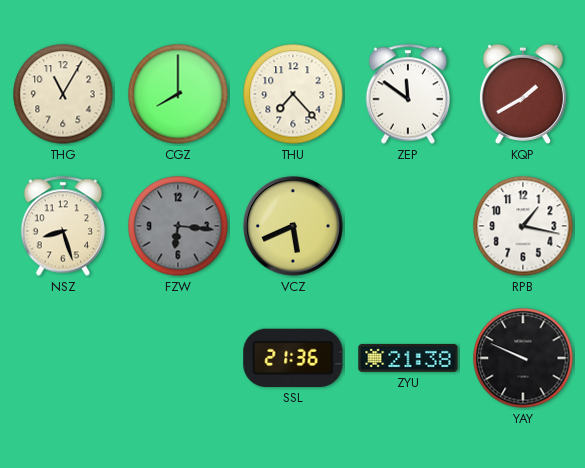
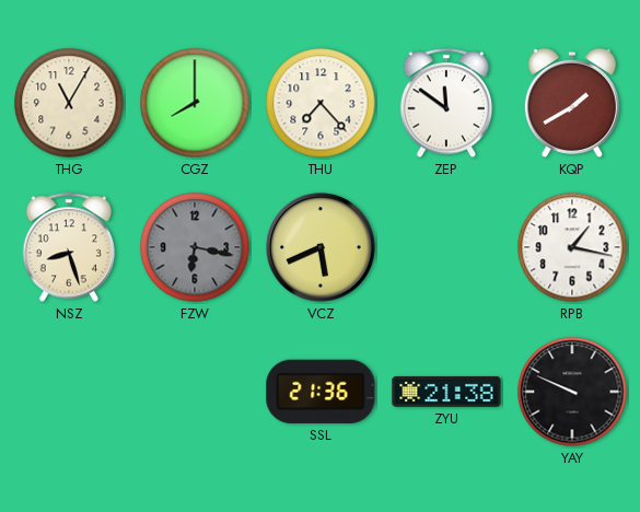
FZW: 6:16 -> 6:17
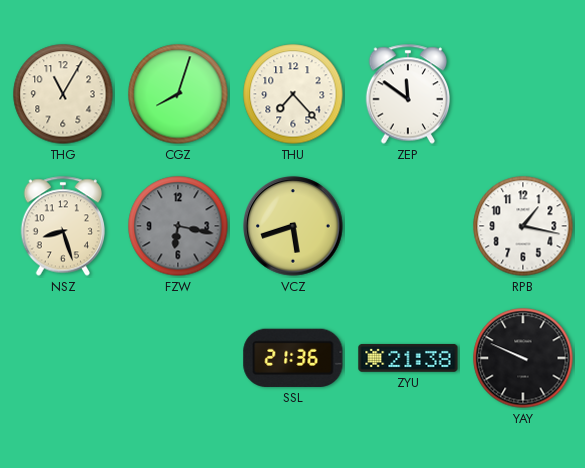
CGZ: 8:00 -> 8:03
KQP: 1:40 -> none
VCZ: 5:41 -> 5:42
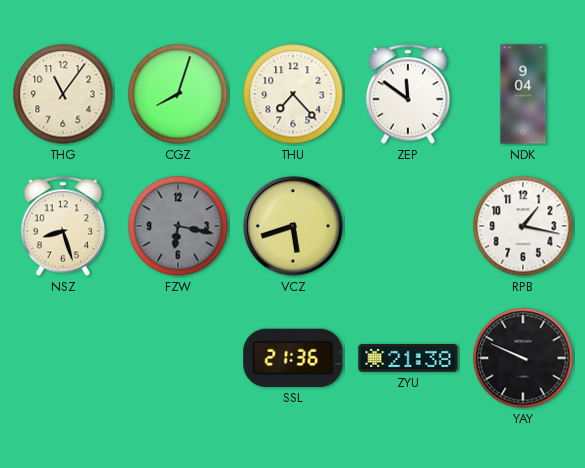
THG: 11:05 -> 11:06
NDK: none -> 9:04
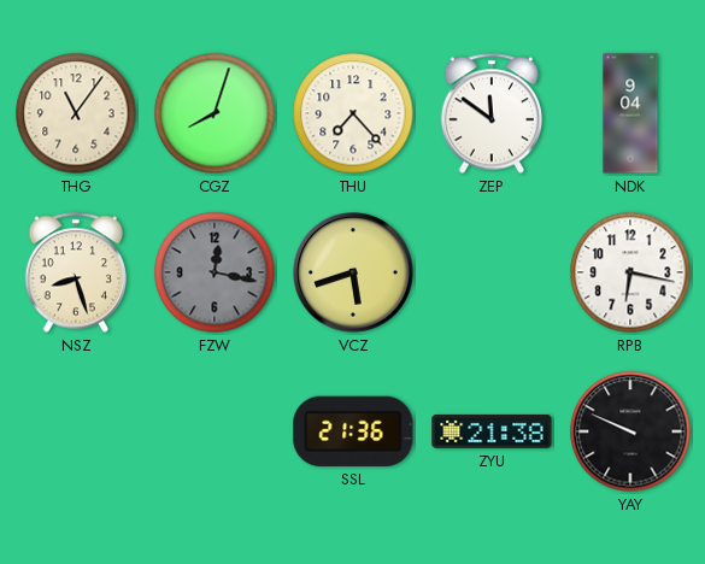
FZW: 6:17 -> 12:17
RPB: 1:17 -> 6:17
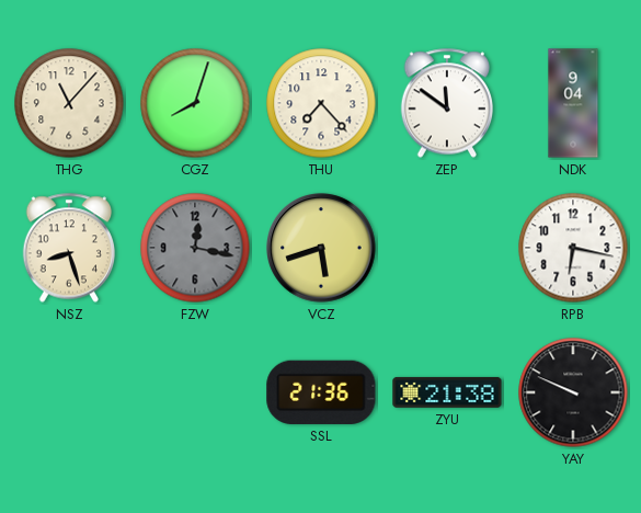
THG: 11:06 -> 11:07
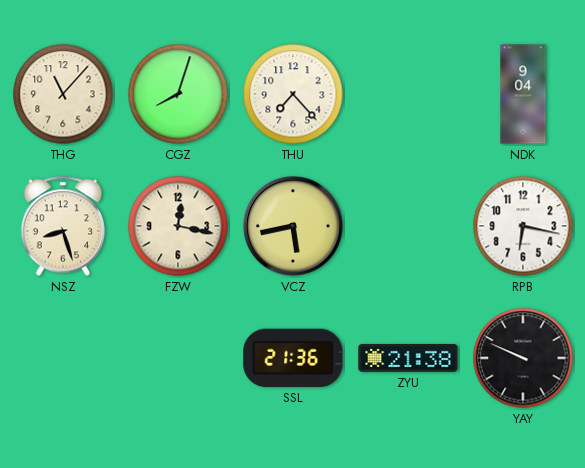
ZEP: 11:51 -> none
FZW dial: grey -> cream
VCZ: 5:42 -> 5:43
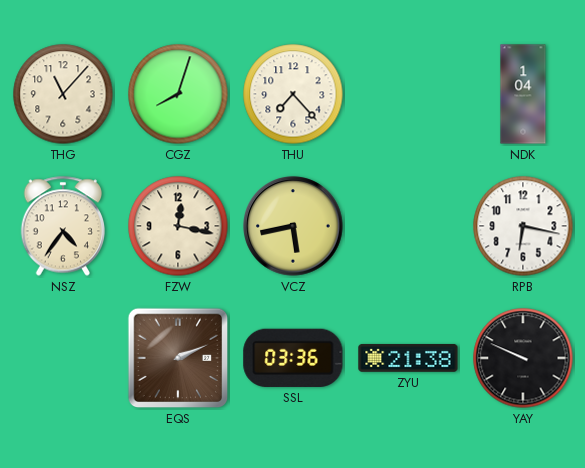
NDK: 9:04 -> 1:04
NSZ: 8:27 -> 4:36
EQS: none -> 2:11
SSL: 21:36 -> 03:36
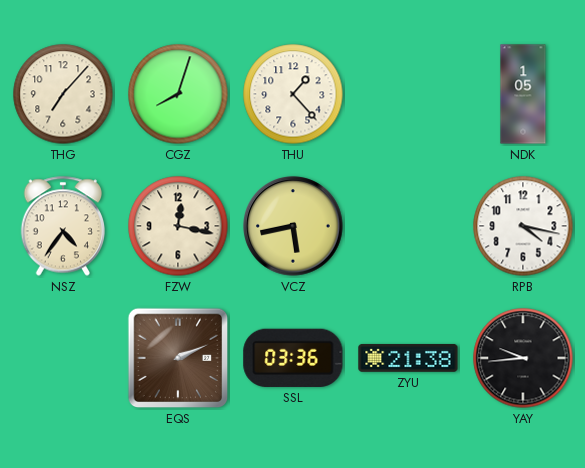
THG: 11:07 -> 7:07
THU: 7:23 -> 1:23
NDK: 1:04 -> 1:05
RPB: 6:17 -> 4:17
YAY: 9:49 -> 9:44
